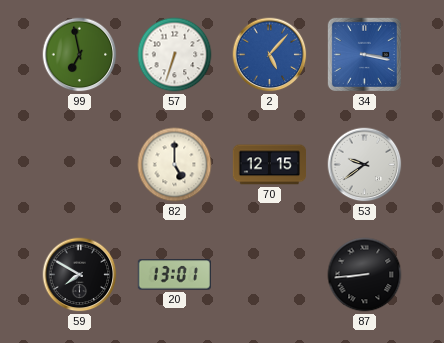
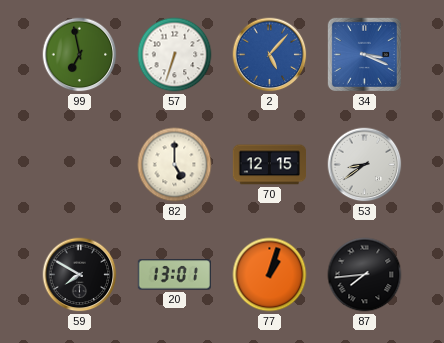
34: 3:17 -> 3:19
53: 9:39 -> 8:39
77: none -> 1:03
87: 8:44 -> 7:44
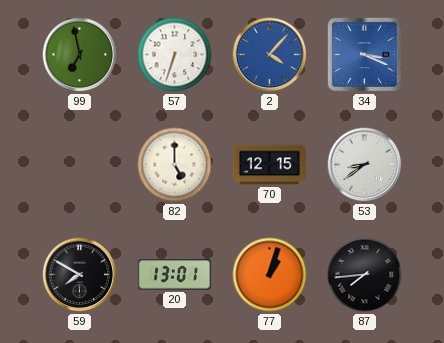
2: 5:07 -> 4:07
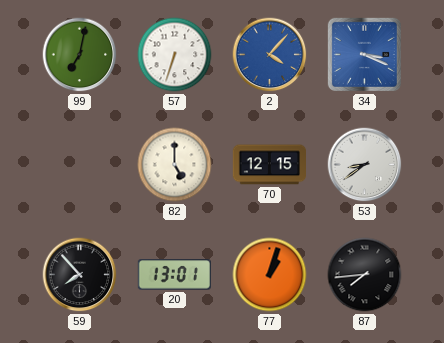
99: 6:58 -> 7:02
59: 7:50 -> 7:53
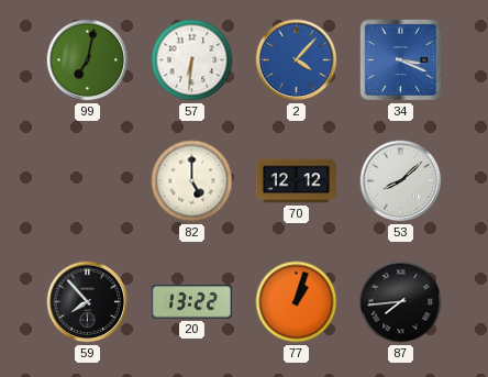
57: 6:33 -> 6:31
70: 12:15 -> 12:12
53: 8:39 -> 8:08
20: 13:01 -> 13:22
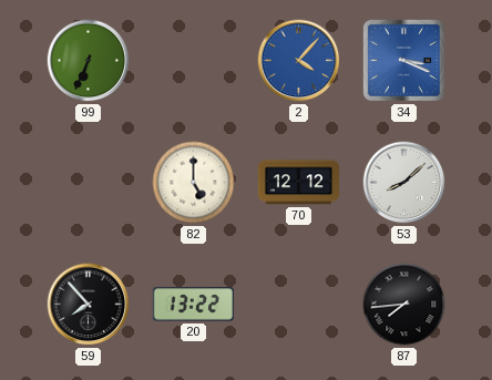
99: 7:02 -> 6:34
57: 6:31 -> none
77: 1:03 -> none
